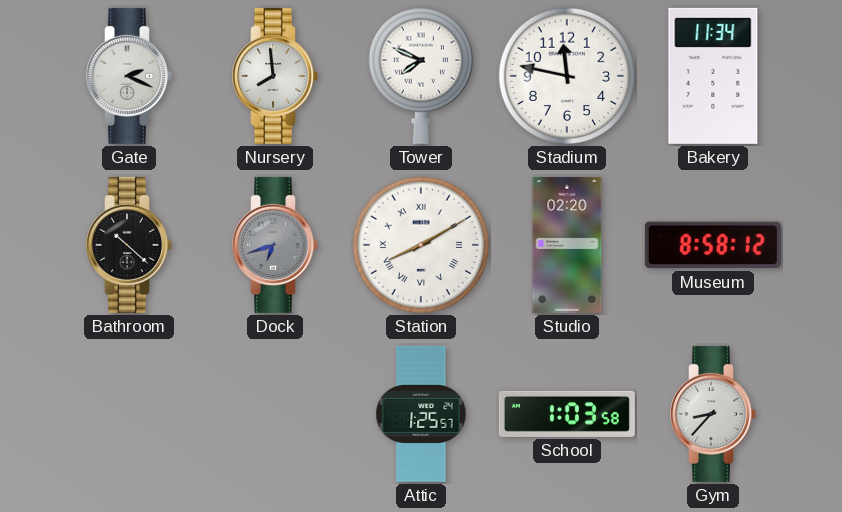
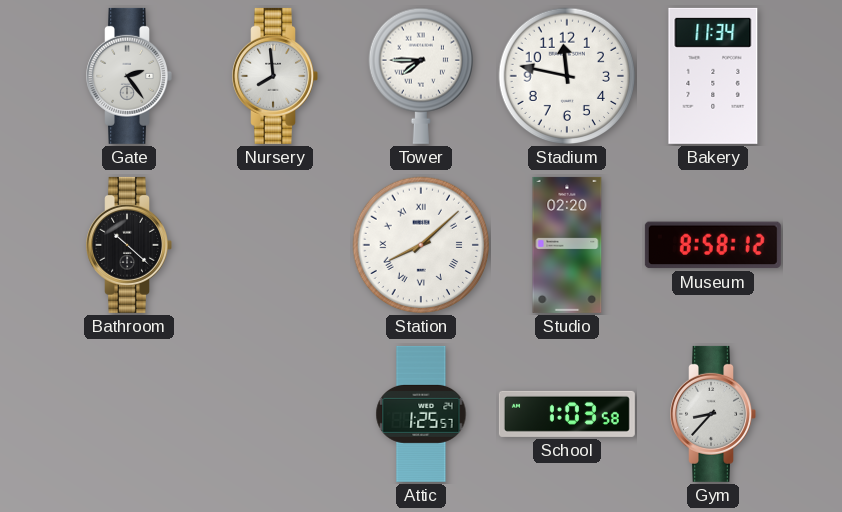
Gate: 2:19 -> 2:24
Tower: 7:49 -> 7:45
Dock: 6:42 -> none
Station: 8:10 -> 8:08
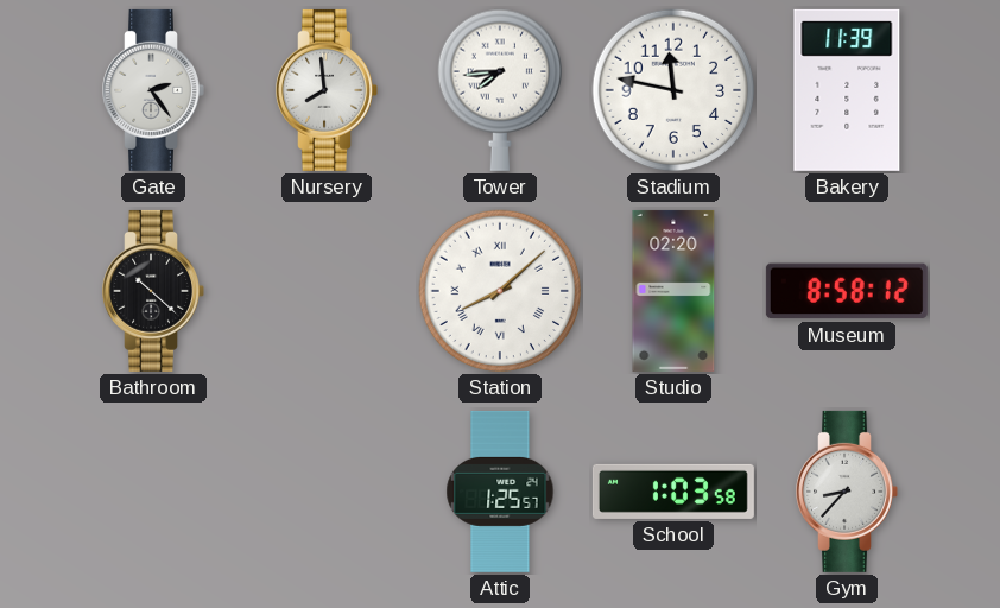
Tower: 7:45 -> 7:44
Bakery: 11:34 -> 11:39
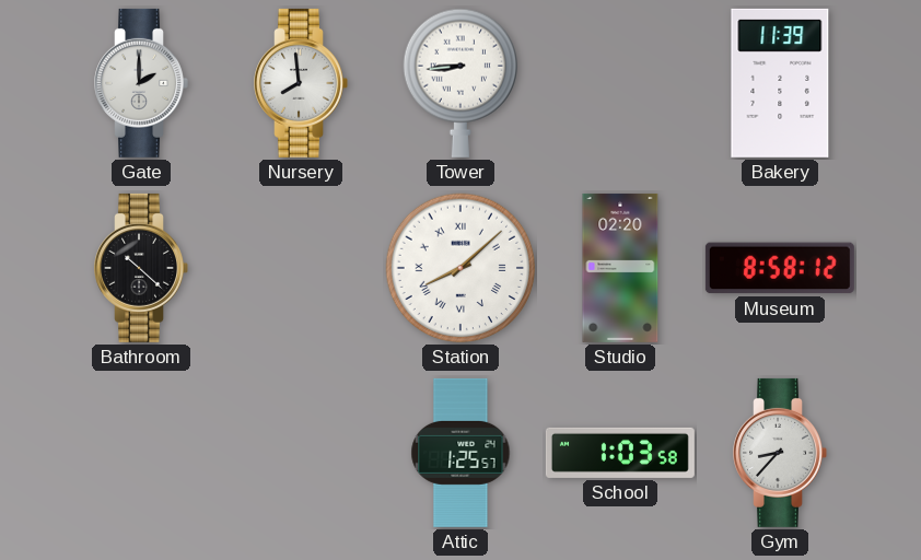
Gate: 2:24 -> 2:00
Tower: 7:44 -> 8:44
Stadium: 11:47 -> none
